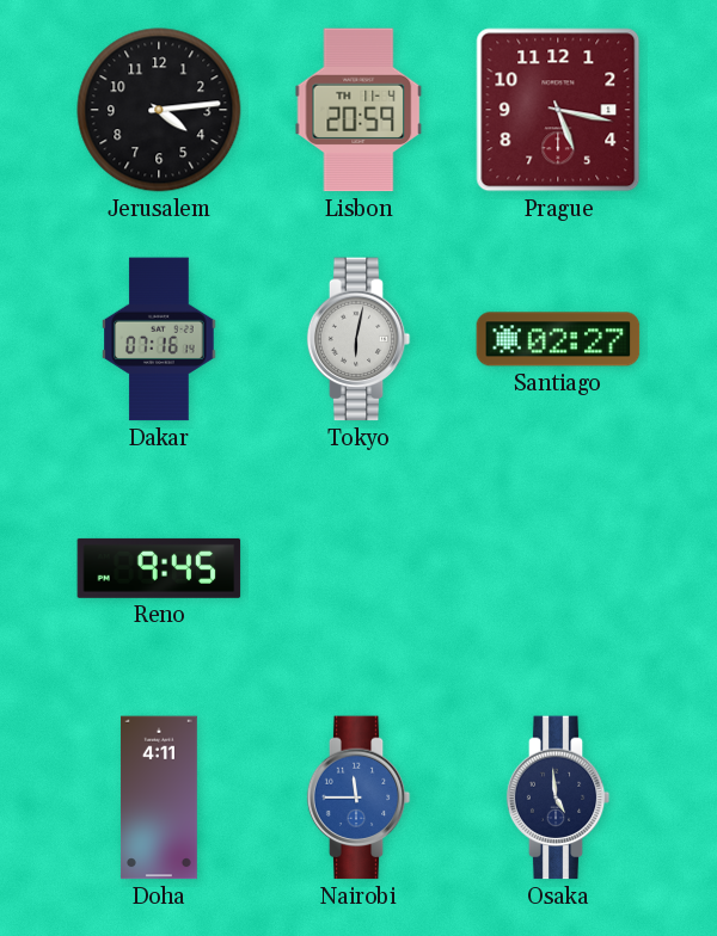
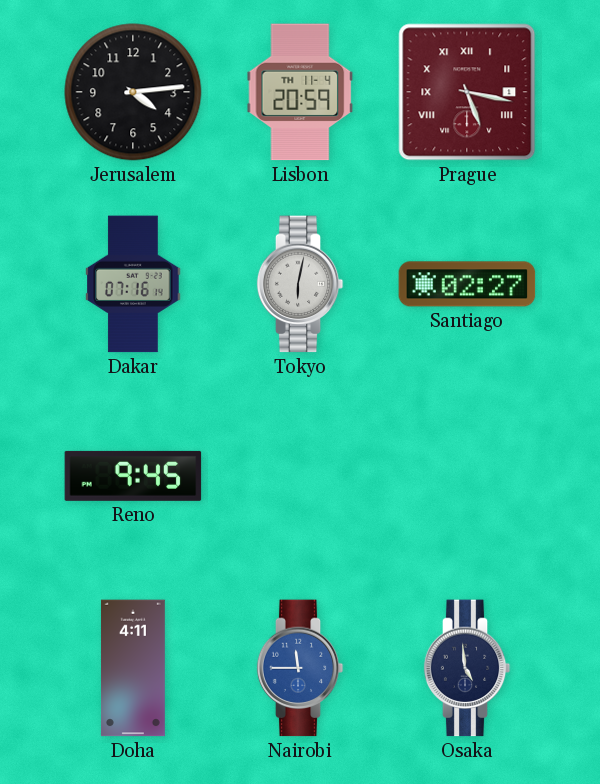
Prague numerals: Arabic -> Roman
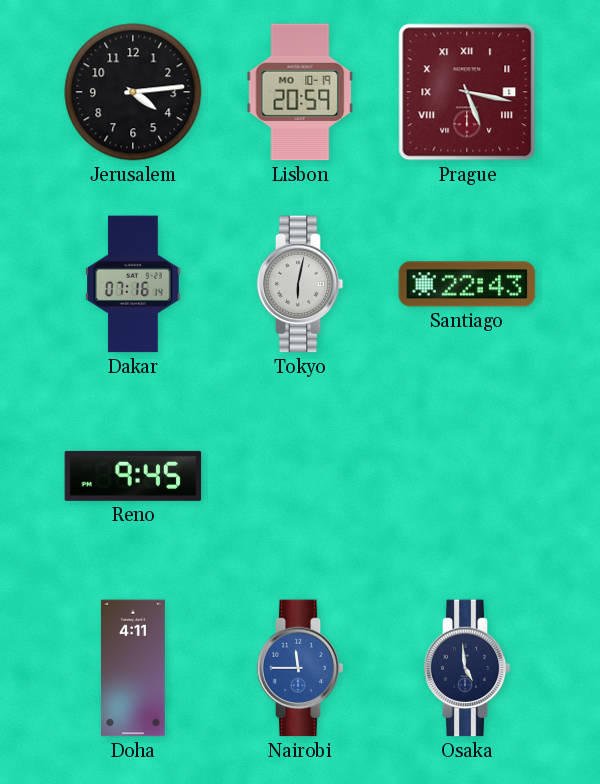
Lisbon date: TH 11-4 -> MO 10-19
Santiago: 02:27 -> 22:43
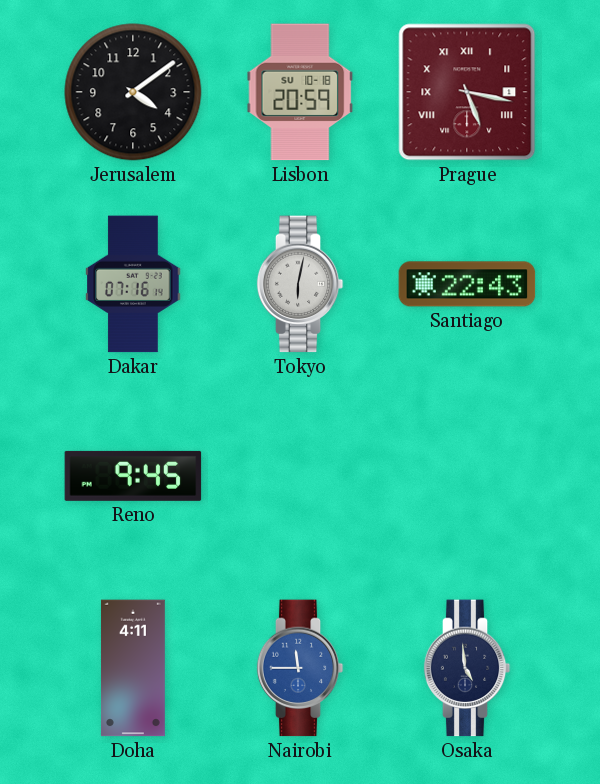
Jerusalem: 4:14 -> 4:09
Lisbon date: MO 10-19 -> SU 10-18
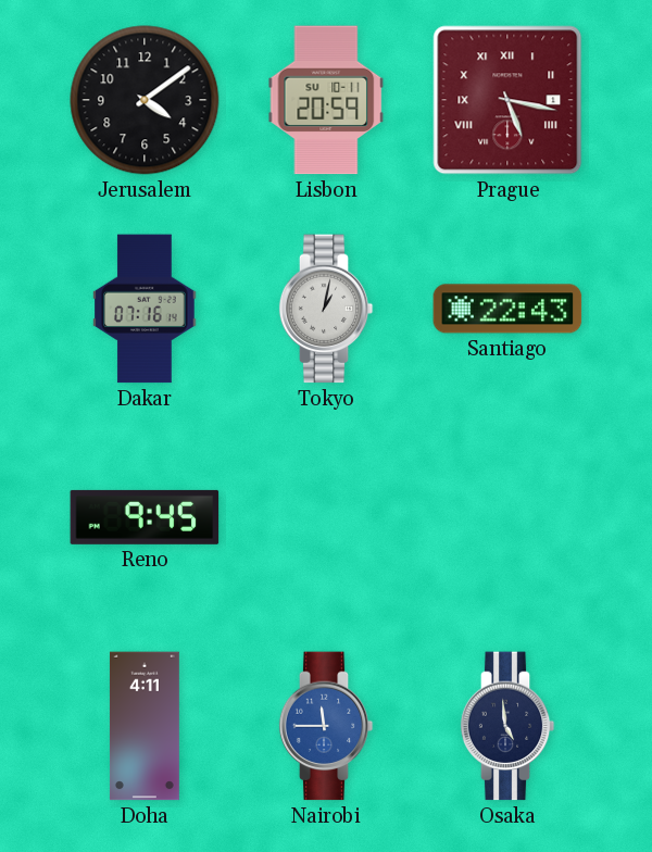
Lisbon date: SU 10-18 -> SU 10-11
Tokyo: 6:02 -> 1:02
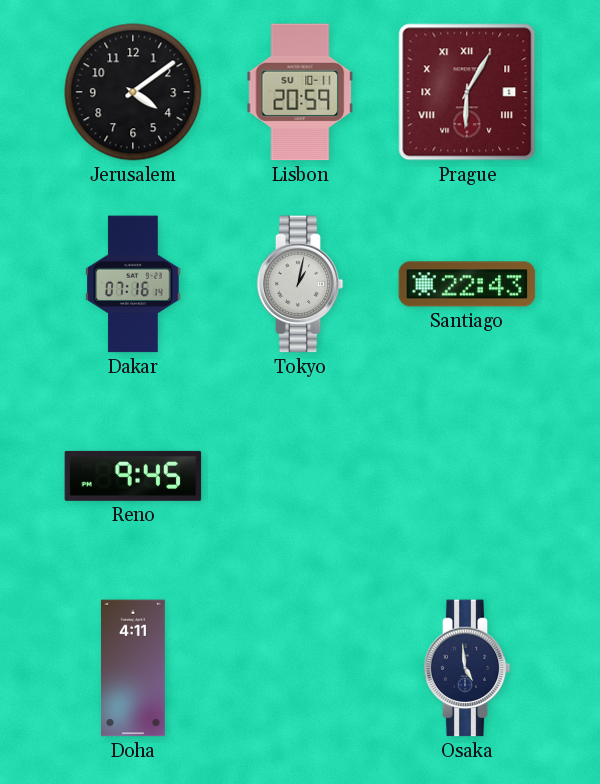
Prague: 5:17 -> 6:05
Nairobi: 11:45 -> none
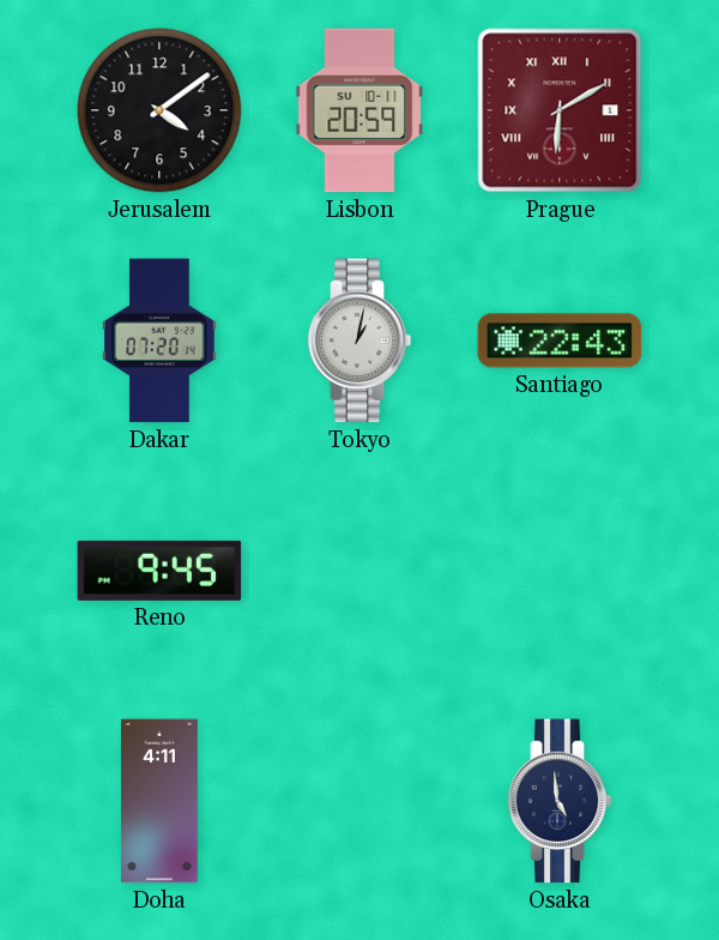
Prague: 6:05 -> 6:10
Dakar: 07:16 -> 07:20
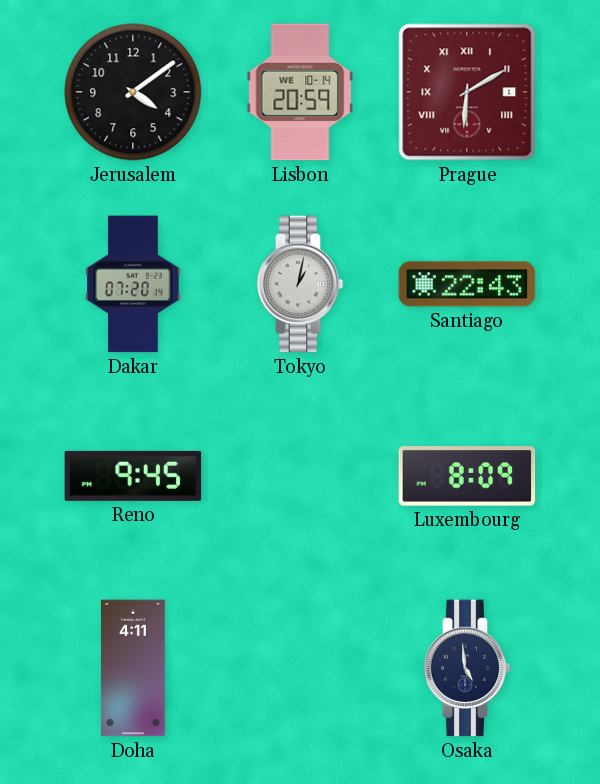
Lisbon date: SU 10-11 -> WE 10-14
Luxembourg: none -> 8:09
